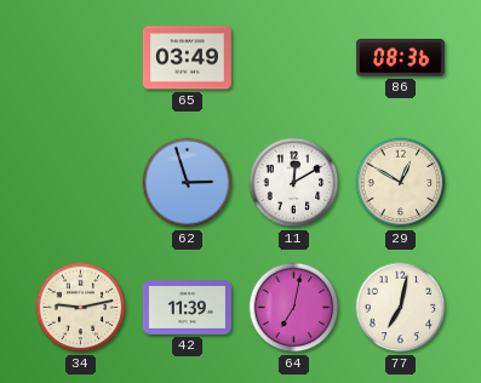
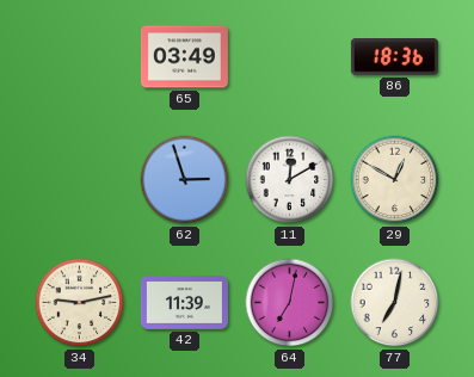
86: 08:36 -> 18:36
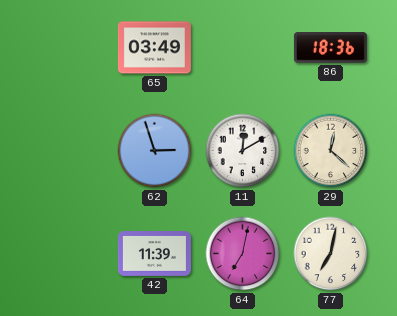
29: 12:50 -> 12:22
34: 9:13 -> none
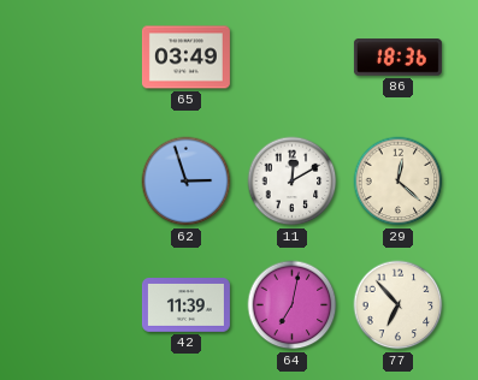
77: 7:02 -> 6:53
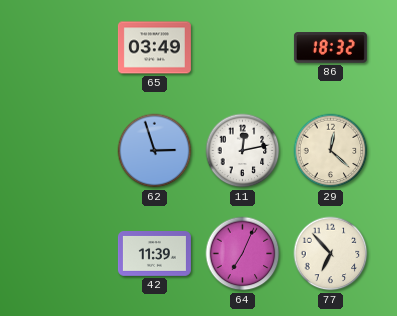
86: 18:36 -> 18:32
11: 12:10 -> 12:13
64: 7:02 -> 7:04
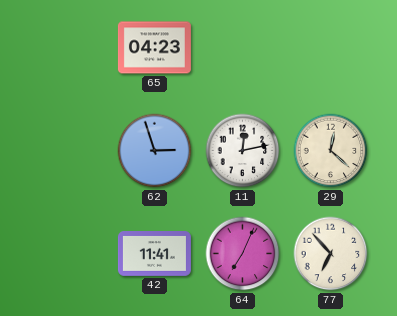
65: 03:49 -> 04:23
86: 18:32 -> none
42: 11:39 -> 11:41
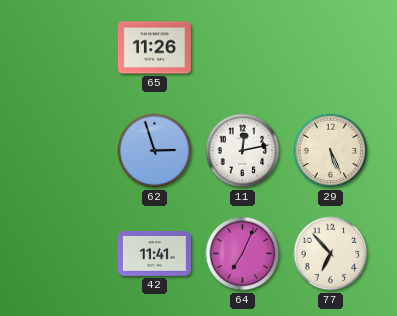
65: 04:23 -> 11:26
29: 12:22 -> 5:26
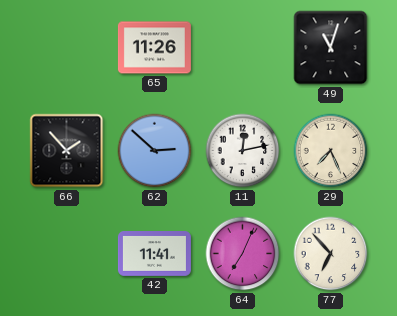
49: none -> 11:03
66: none -> 1:53
62: 2:57 -> 2:52
29: 5:26 -> 7:26
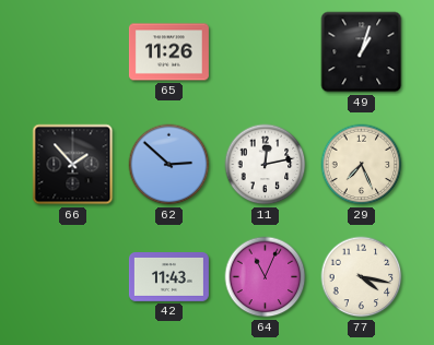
49: 11:03 -> 1:03
42: 11:41 -> 11:43
64: 7:04 -> 11:04
77: 6:53 -> 4:17
